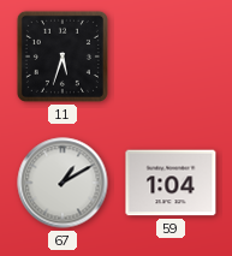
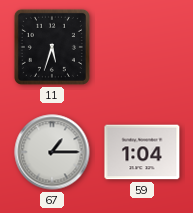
67: 1:10 -> 1:15
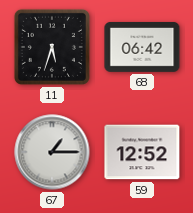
68: none -> 06:42
59: 1:04 -> 12:52
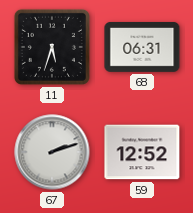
68: 06:42 -> 06:31
67: 1:15 -> 2:12
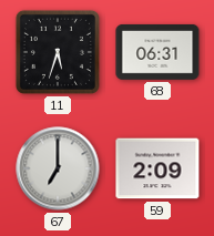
67: 2:12 -> 7:00
59: 12:52 -> 2:09
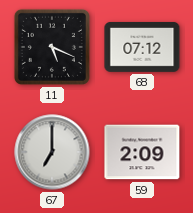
11: 5:33 -> 5:19
68: 06:31 -> 07:12
